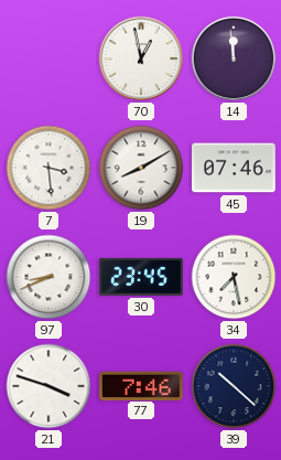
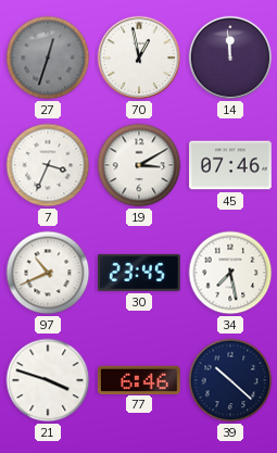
27: none -> 12:33
7: 3:29 -> 3:34
19: 8:10 -> 3:10
97: 8:41 -> 10:41
77: 7:46 -> 6:46
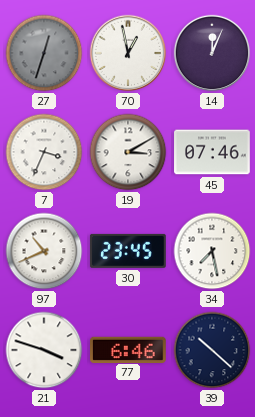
14: 11:59 -> 12:04
